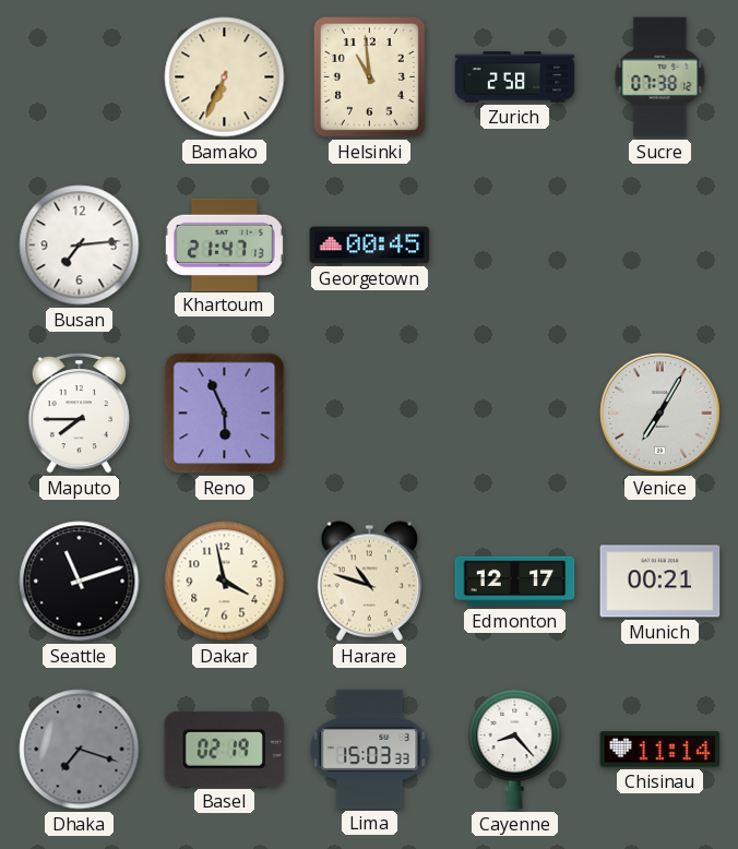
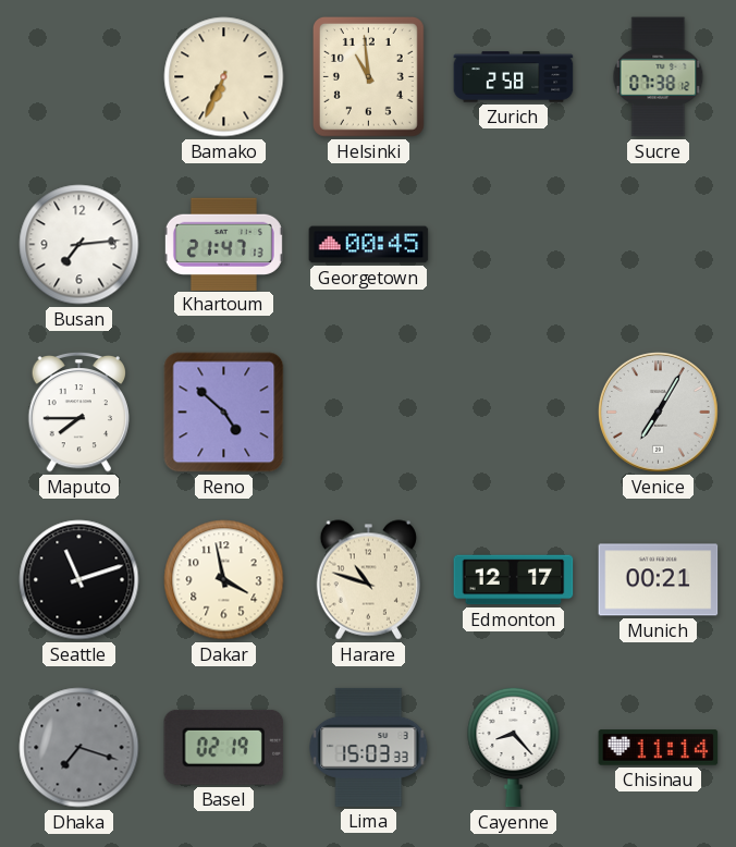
Reno: 5:56 -> 4:52
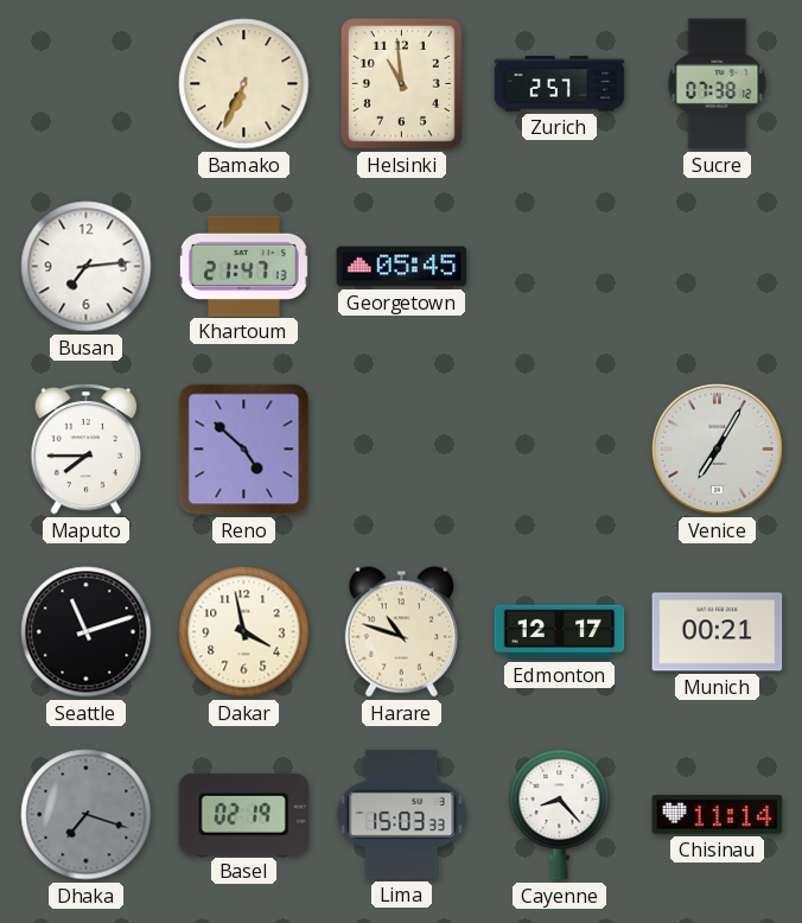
Zurich: 2:58 -> 2:57
Georgetown: 00:45 -> 05:45
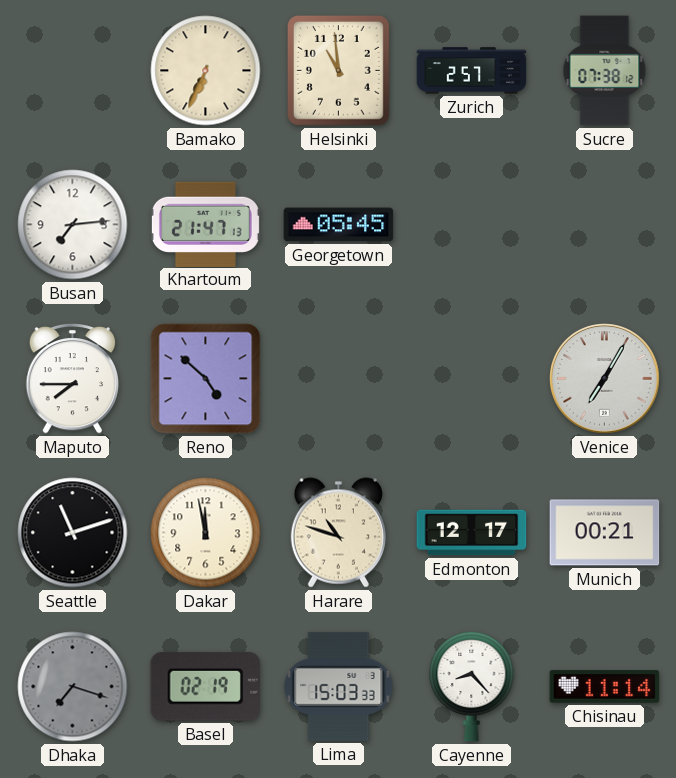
Dakar: 3:58 -> 11:58
